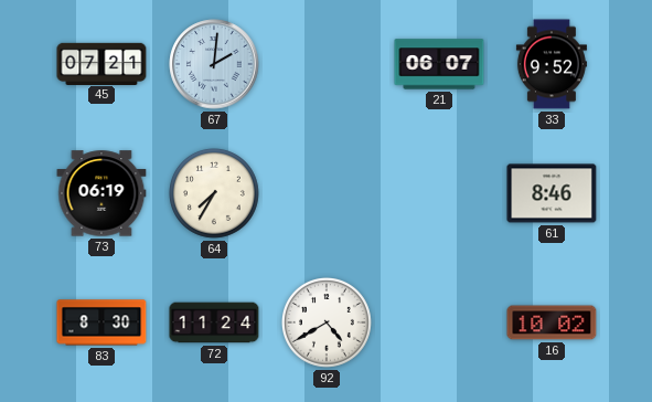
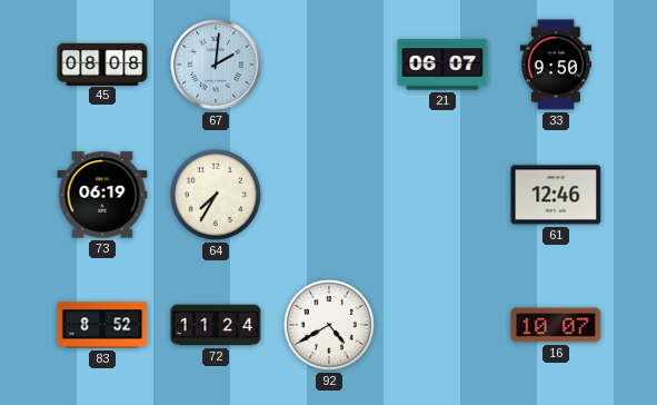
45: 07:21 -> 08:08
33: 9:52 -> 9:50
61: 8:46 -> 12:46
83: 8:30 -> 8:52
16: 10:02 -> 10:07
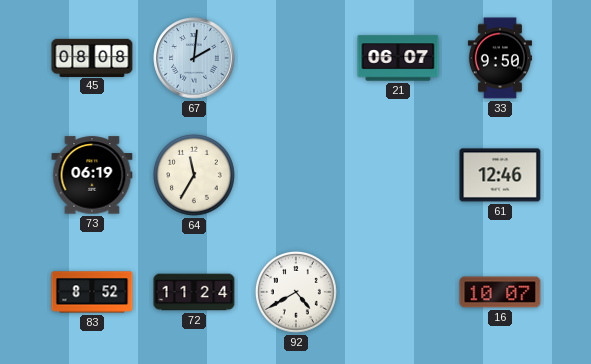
64: 7:35 -> 11:35
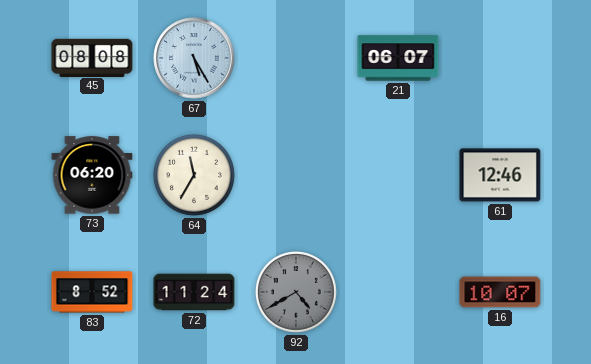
67: 2:01 -> 5:25
33: 9:50 -> none
73: 06:19 -> 06:20
92 dial: white -> grey
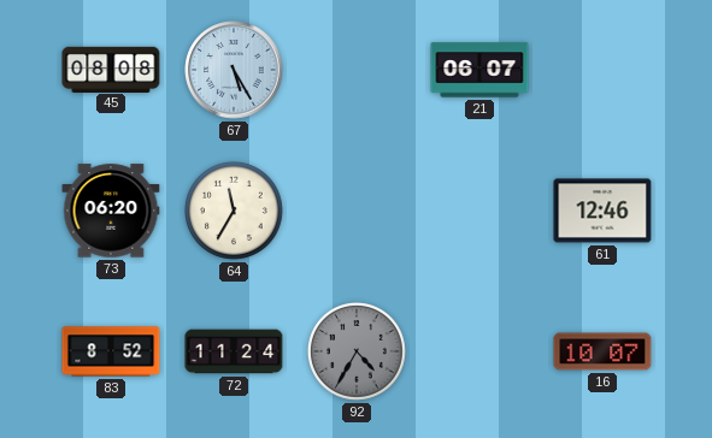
92: 4:40 -> 4:35
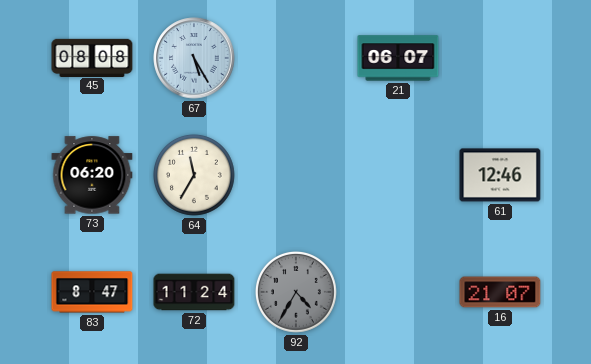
83: 8:52 -> 8:47
16: 10:07 -> 21:07
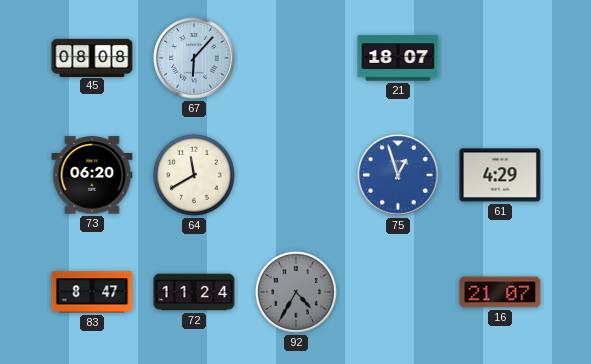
67: 5:25 -> 6:07
21: 06:07 -> 18:07
64: 11:35 -> 11:40
75: none -> 12:57
61: 12:46 -> 4:29
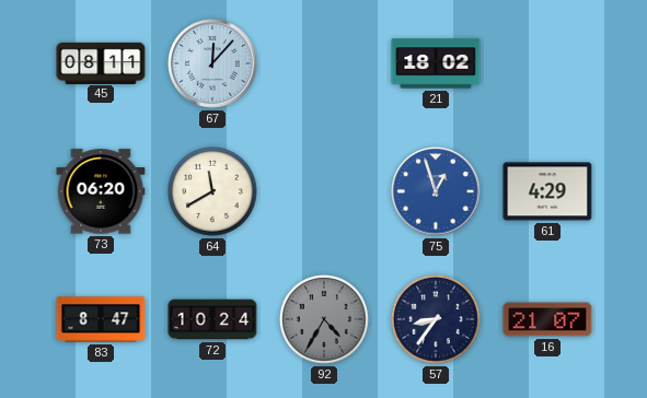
45: 08:08 -> 08:11
67: 6:07 -> 12:07
21: 18:07 -> 18:02
72: 11:24 -> 10:24
57: none -> 8:36
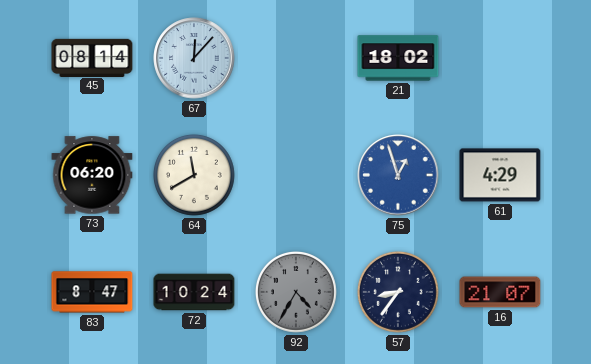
45: 08:11 -> 08:14
